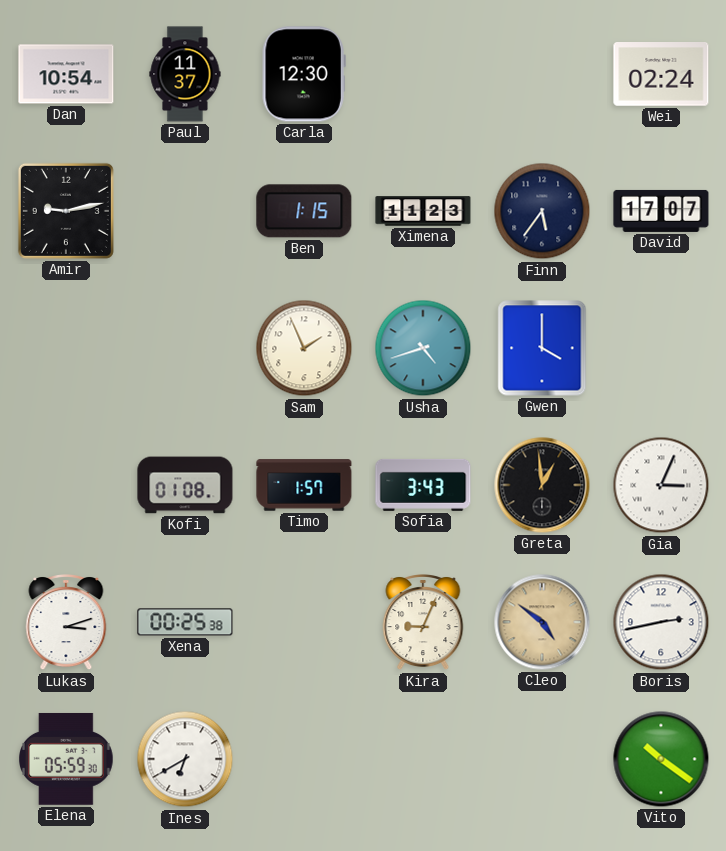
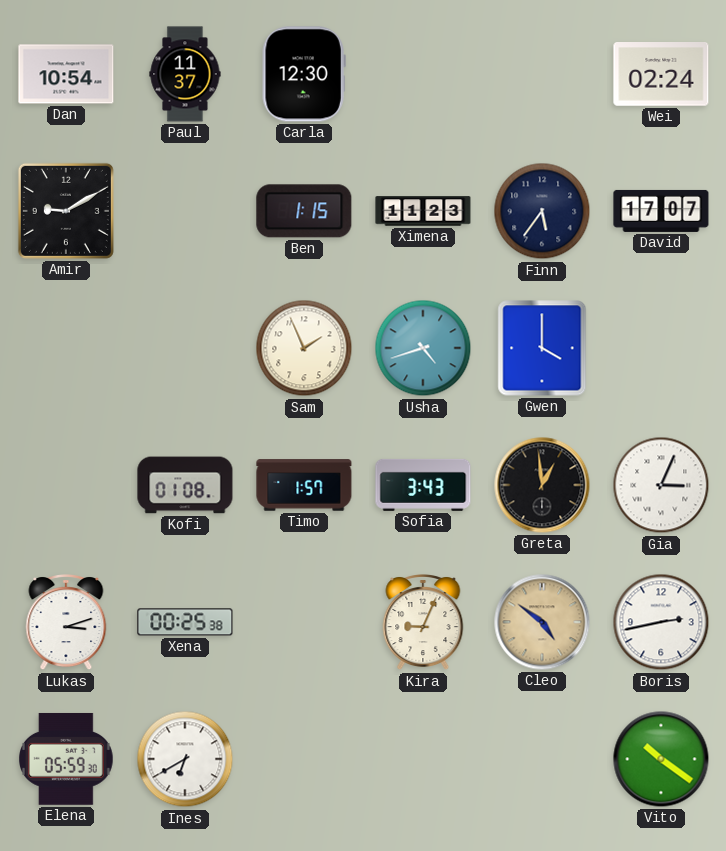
Amir: 9:13 -> 9:10
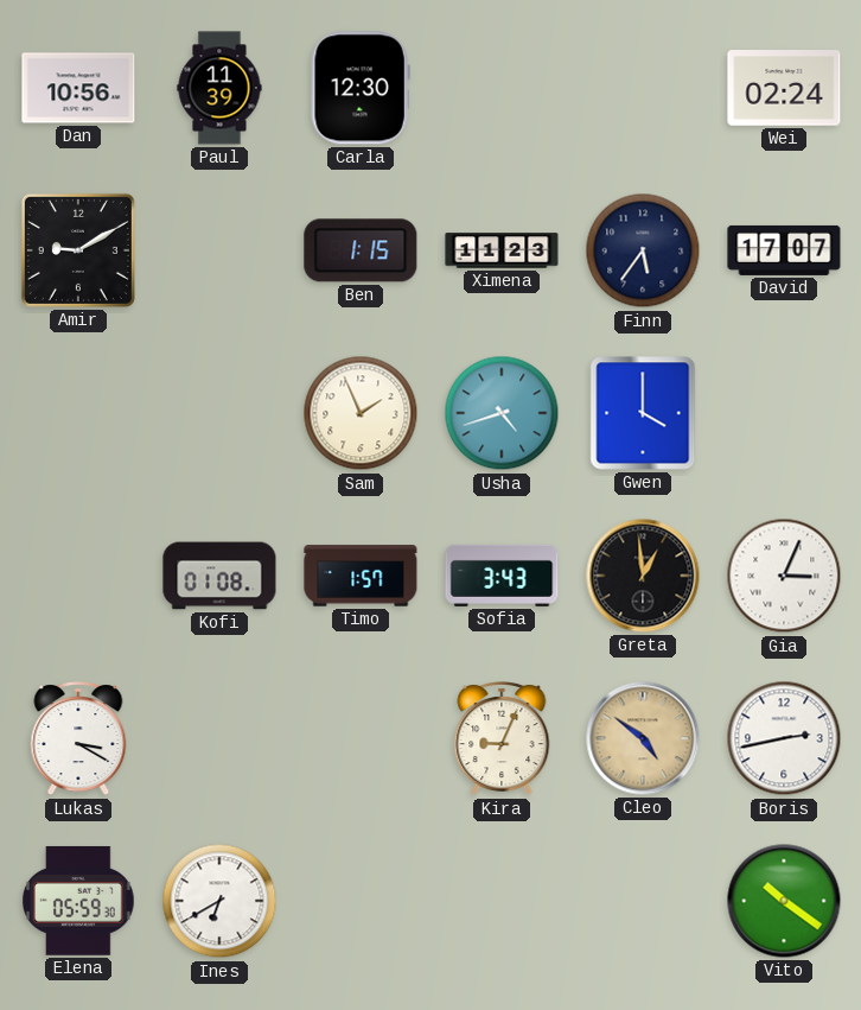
Dan: 10:54 -> 10:56
Paul: 11:37 -> 11:39
Lukas: 3:12 -> 3:20
Xena: 00:25 -> none
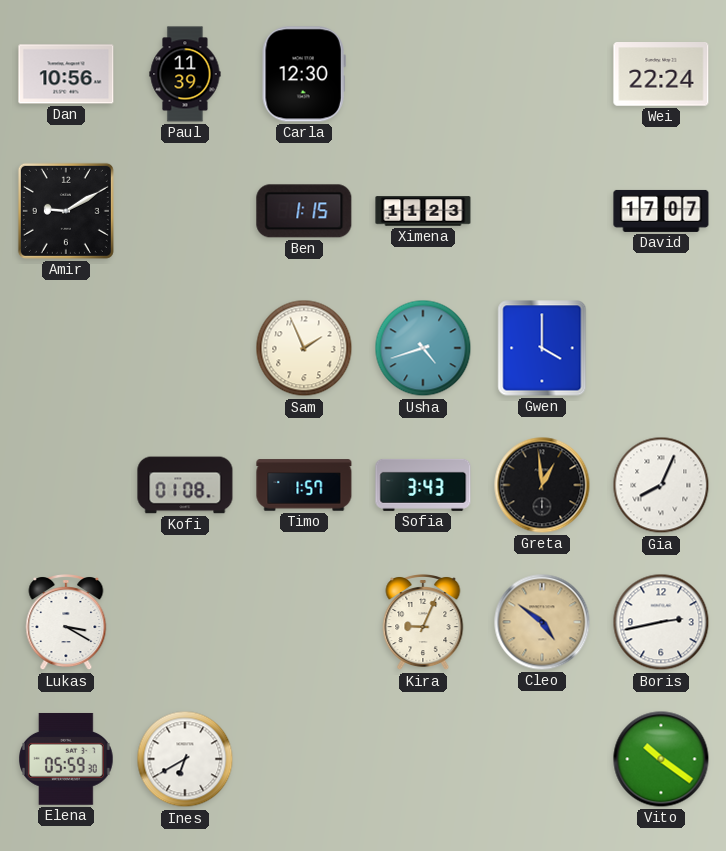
Wei: 02:24 -> 22:24
Finn: 5:36 -> none
Gia: 3:04 -> 8:04
